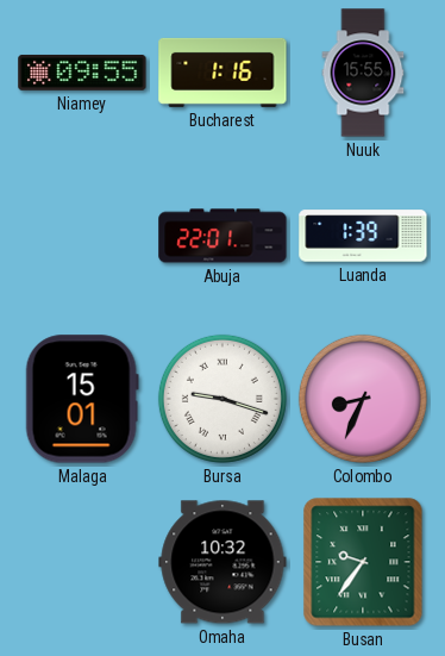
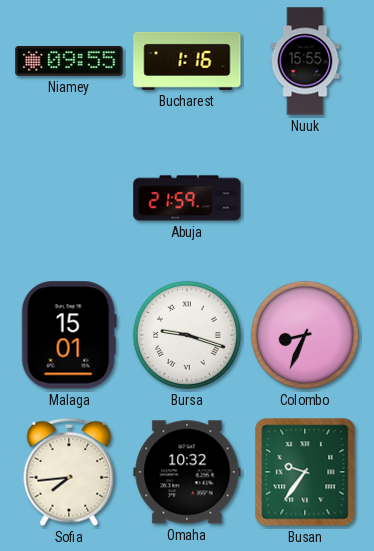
Abuja: 22:01 -> 21:59
Luanda: 1:39 -> none
Sofia: none -> 7:44
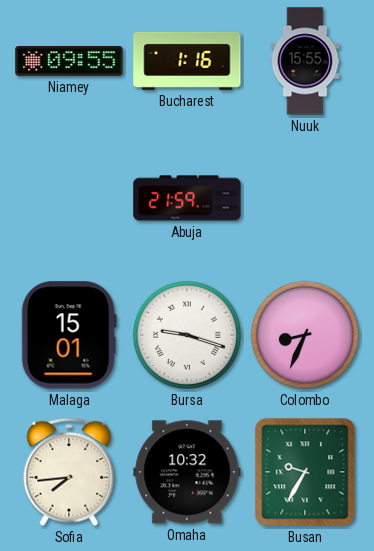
Busan: 9:36 -> 9:35
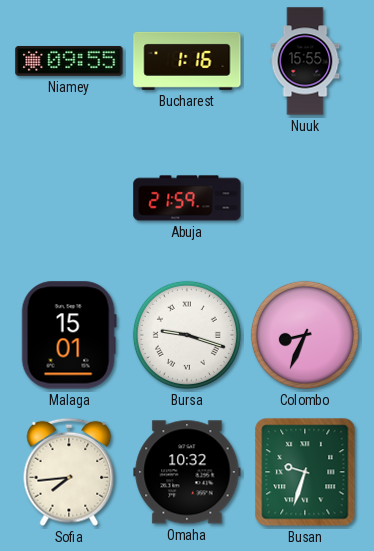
Busan: 9:35 -> 9:33
